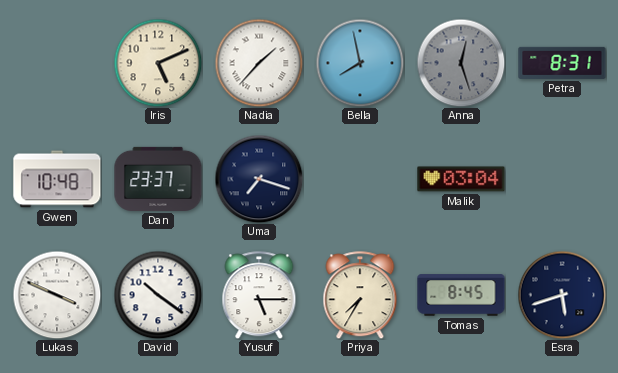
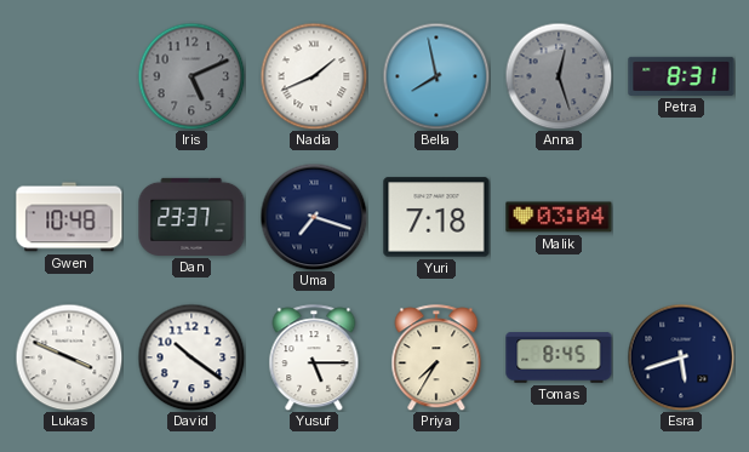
Iris dial: cream -> grey
Nadia: 1:37 -> 1:41
Yuri: none -> 7:18
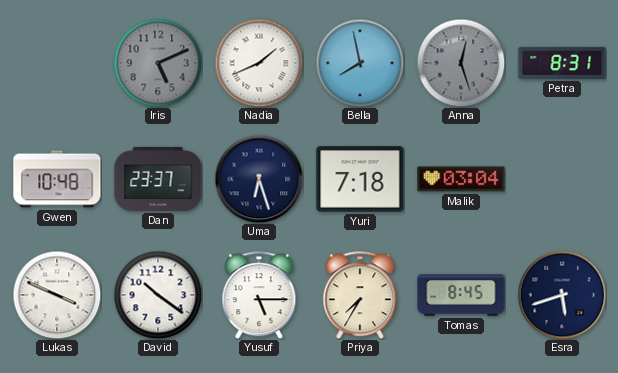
Uma: 7:18 -> 6:27
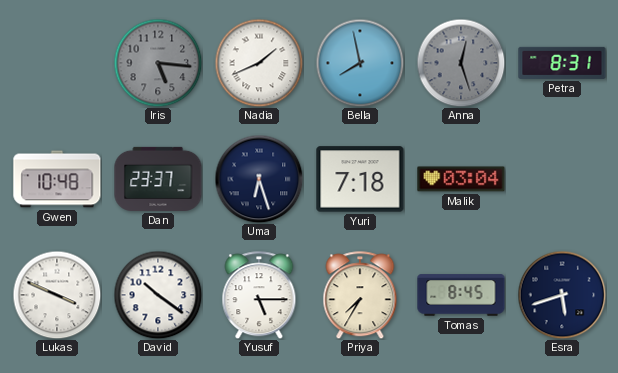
Iris: 5:11 -> 5:16
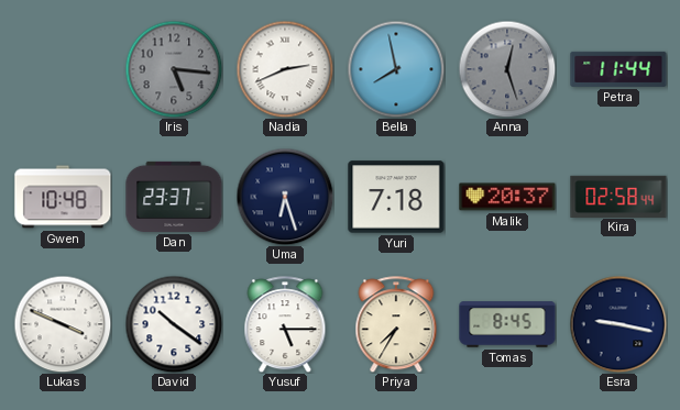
Nadia: 1:41 -> 2:41
Petra: 8:31 -> 11:44
Malik: 03:04 -> 20:37
Kira: none -> 02:58
Esra: 5:42 -> 9:17
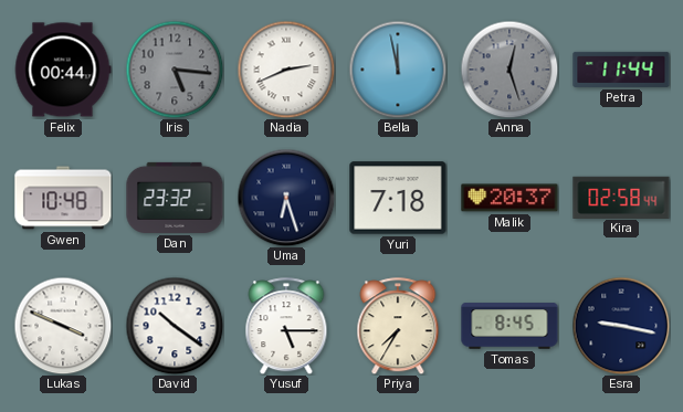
Felix: none -> 00:44
Bella: 7:58 -> 11:58
Dan: 23:37 -> 23:32
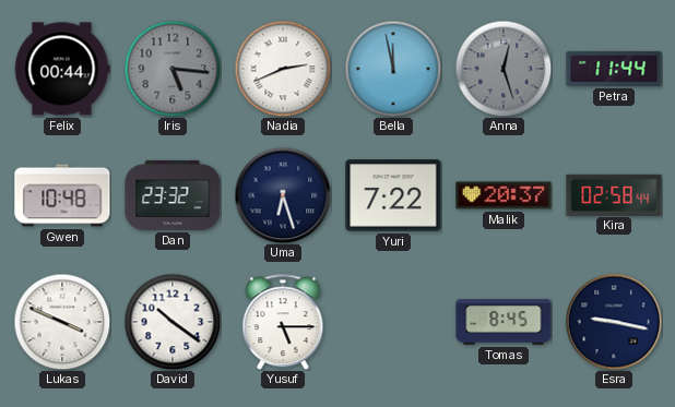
Yuri: 7:18 -> 7:22
Priya: 7:35 -> none
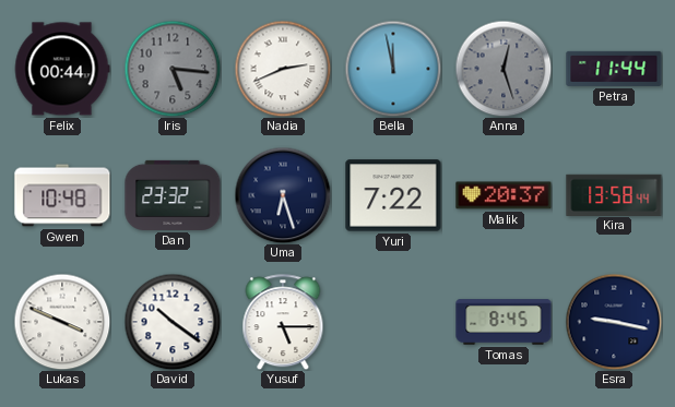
Kira: 02:58 -> 13:58
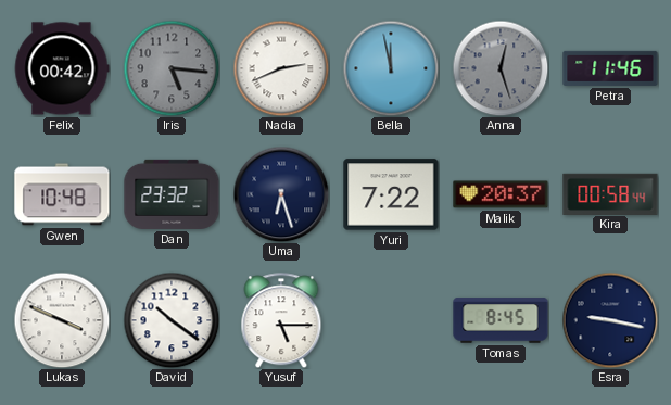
Felix: 00:44 -> 00:42
Petra: 11:44 -> 11:46
Kira: 13:58 -> 00:58
